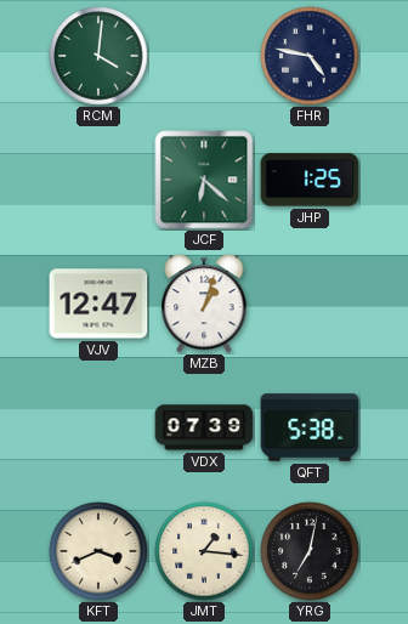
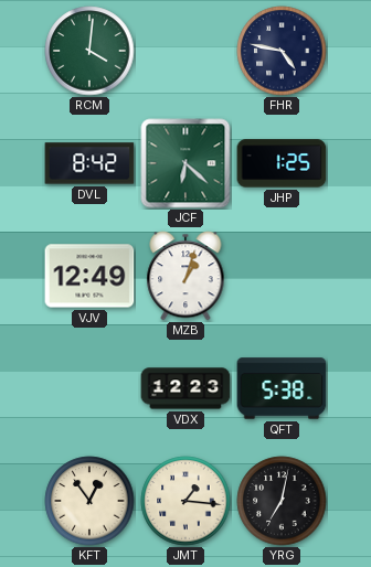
DVL: none -> 8:42
VJV: 12:47 -> 12:49
VDX: 07:39 -> 12:23
KFT: 3:41 -> 12:54
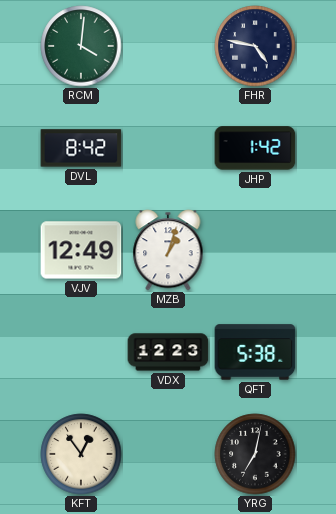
JCF: 6:22 -> none
JHP: 1:25 -> 1:42
JMT: 1:16 -> none
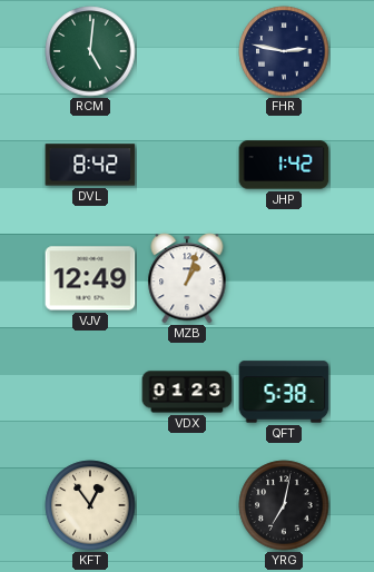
RCM: 4:01 -> 5:01
FHR: 4:47 -> 2:47
VDX: 12:23 -> 01:23
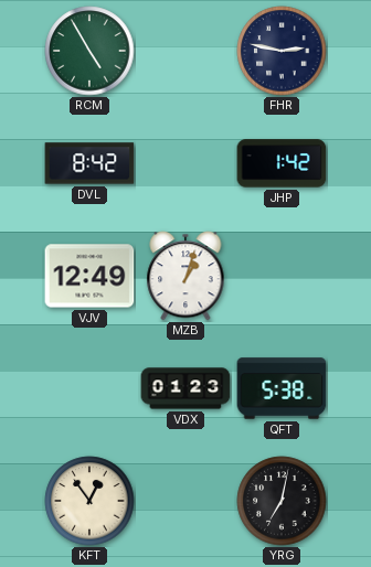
RCM: 5:01 -> 4:55
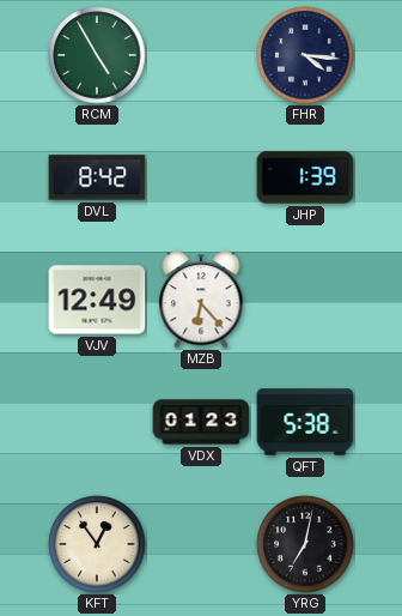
FHR: 2:47 -> 4:16
JHP: 1:42 -> 1:39
MZB: 1:03 -> 6:23
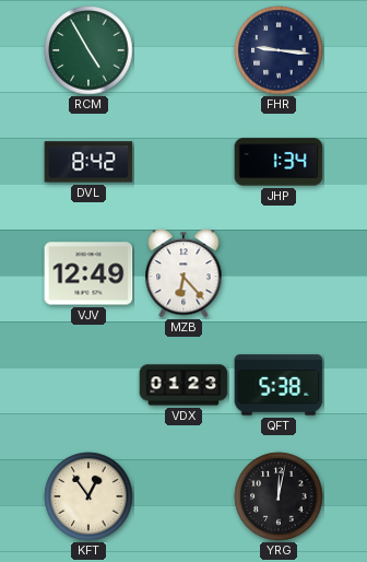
FHR: 4:16 -> 9:16
JHP: 1:39 -> 1:34
YRG: 7:02 -> 12:02
